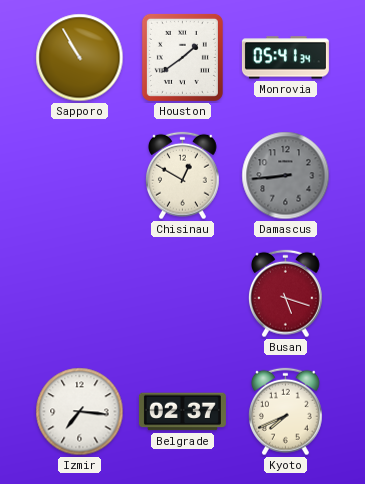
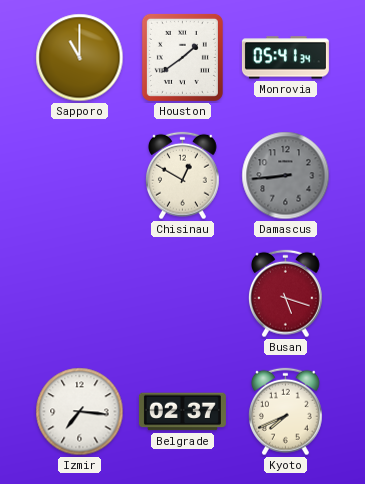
Sapporo: 10:55 -> 11:00
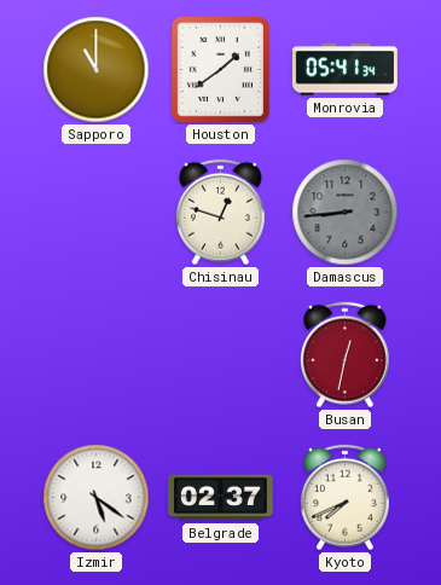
Chisinau: 12:50 -> 12:48
Busan: 5:18 -> 12:32
Izmir: 7:16 -> 5:21
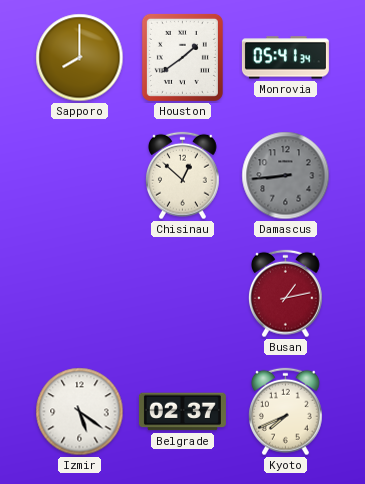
Sapporo: 11:00 -> 8:00
Chisinau: 12:48 -> 12:52
Busan: 12:32 -> 1:13
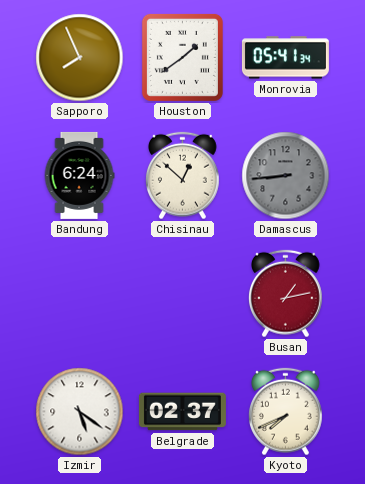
Sapporo: 8:00 -> 7:56
Bandung: none -> 6:24
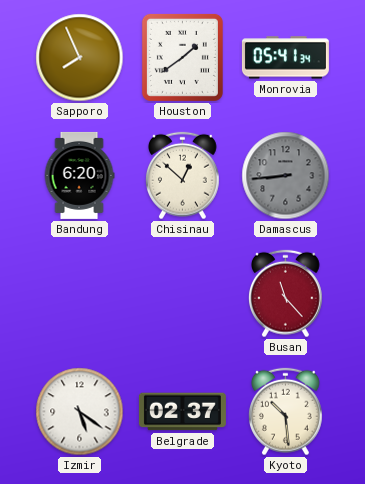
Bandung: 6:24 -> 6:20
Busan: 1:13 -> 11:23
Kyoto: 7:41 -> 10:29
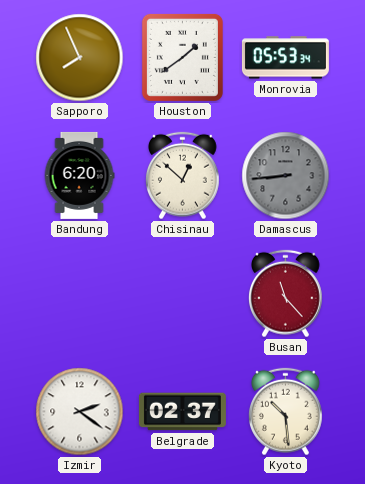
Monrovia: 05:41 -> 05:53
Izmir: 5:21 -> 2:21
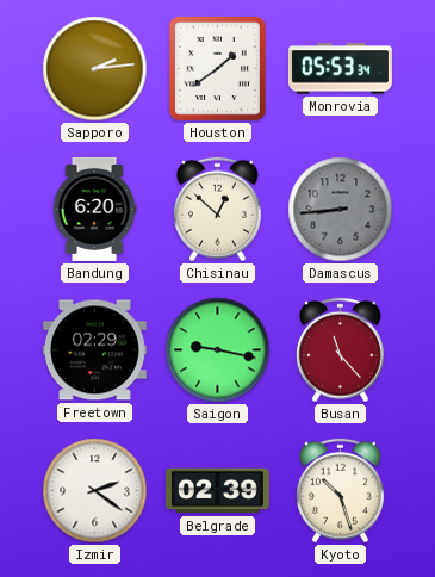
Sapporo: 7:56 -> 2:14
Freetown: none -> 02:29
Saigon: none -> 9:17
Belgrade: 02:37 -> 02:39
Kyoto: 10:29 -> 10:27
